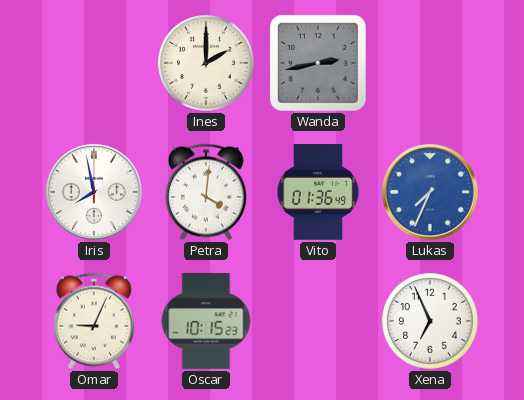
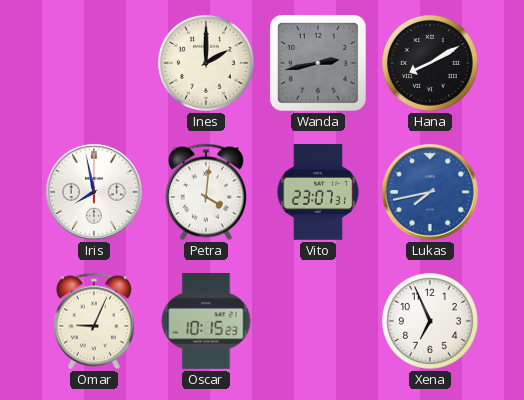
Hana: none -> 8:10
Vito: 01:36 -> 23:07
Lukas: 7:34 -> 7:43
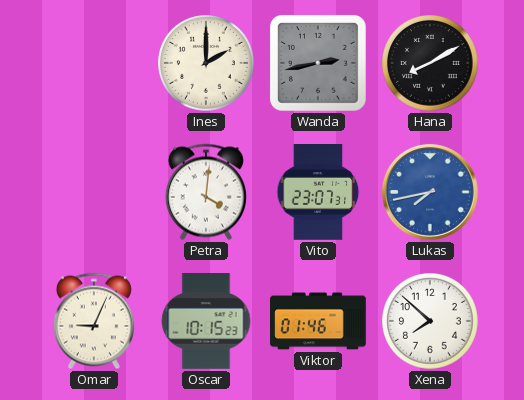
Iris: 7:58 -> none
Viktor: none -> 01:46
Xena: 6:56 -> 7:52
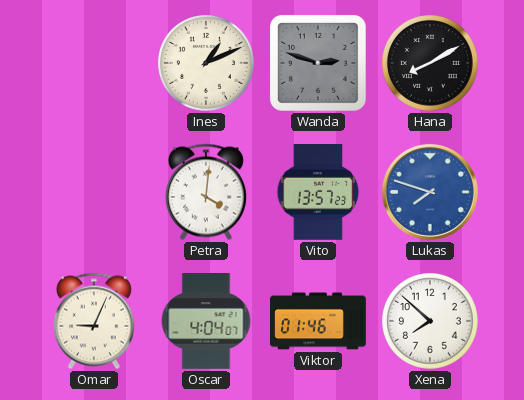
Ines: 2:00 -> 1:11
Wanda: 2:43 -> 2:48
Vito: 23:07 -> 13:57
Lukas: 7:43 -> 7:48
Oscar: 10:15 -> 4:04
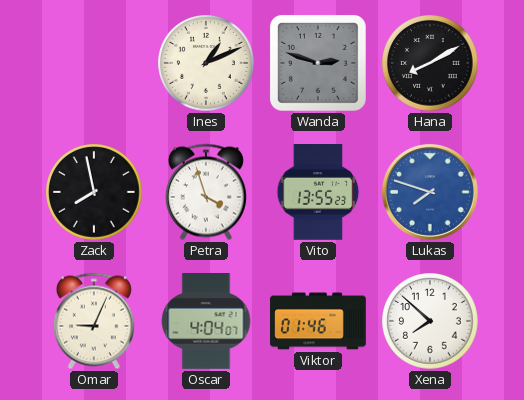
Zack: none -> 7:58
Petra: 4:01 -> 3:57
Vito: 13:57 -> 13:55
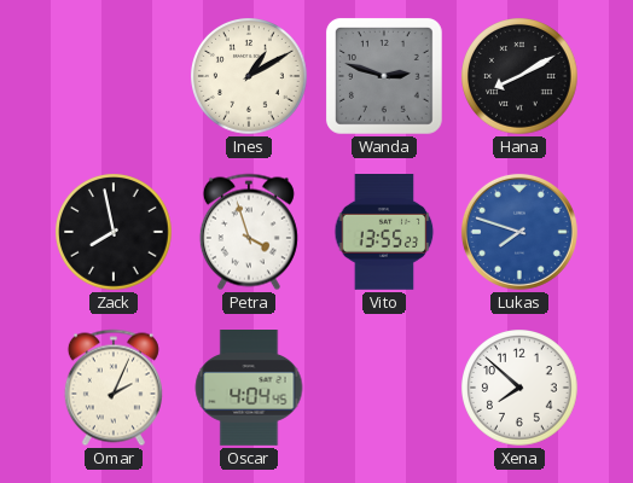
Ines: 1:11 -> 1:10
Omar: 9:04 -> 2:04
Oscar: 4:04:07 -> 4:04:45
Viktor: 01:46 -> none
